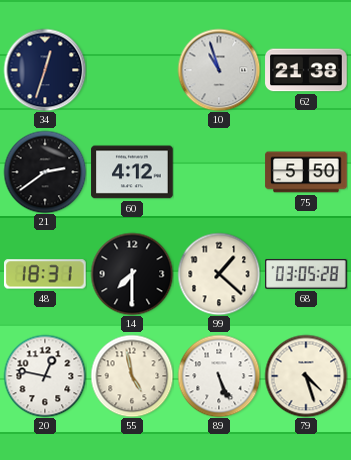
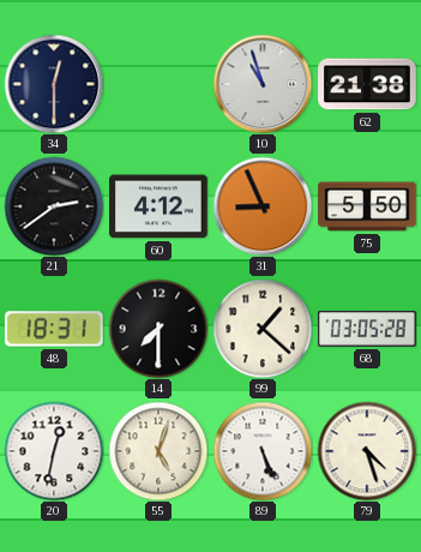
34: 12:33 -> 12:30
31: none -> 8:56
20: 12:47 -> 12:32
55: 4:58 -> 5:03
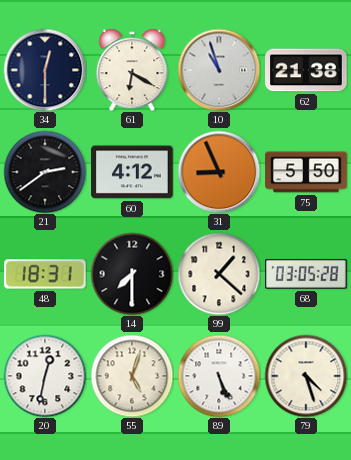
61: none -> 6:20
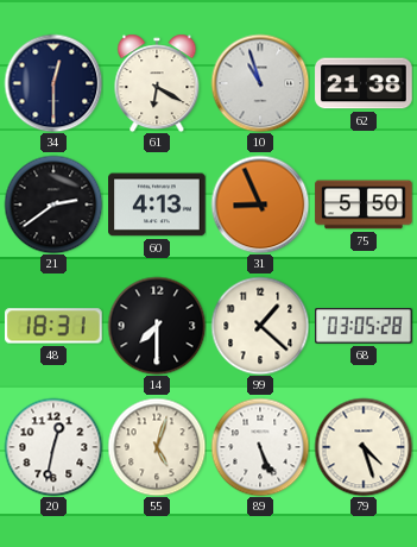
60: 4:12 -> 4:13
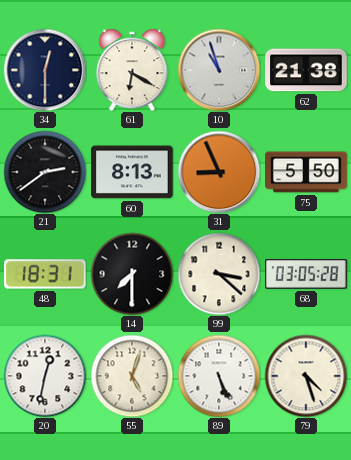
60: 4:13 -> 8:13
99: 1:22 -> 3:22
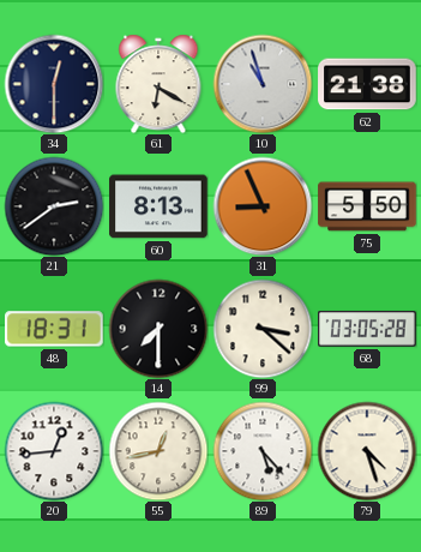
20: 12:32 -> 12:44
55: 5:03 -> 12:43
89: 5:26 -> 5:23
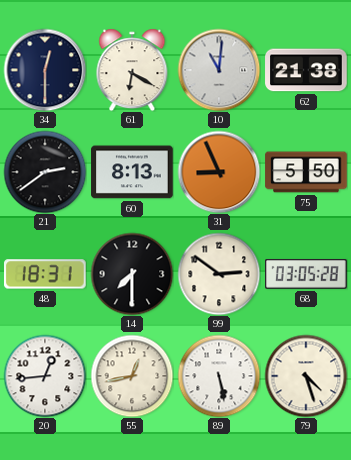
10: 10:57 -> 11:01
99: 3:22 -> 2:51
89: 5:23 -> 5:28
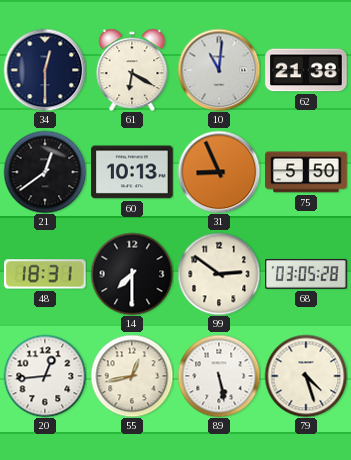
21: 2:39 -> 12:39
60: 8:13 -> 10:13
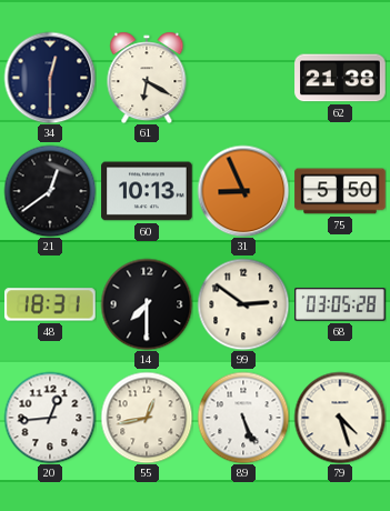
10: 11:01 -> none
89: 5:28 -> 5:26
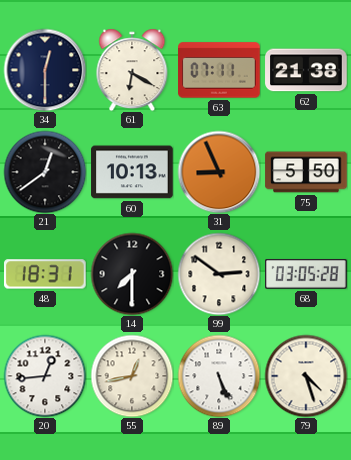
63: none -> 07:11
